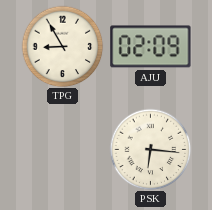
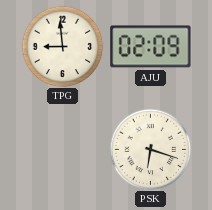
TPG: 8:55 -> 8:59
PSK: 6:16 -> 6:18
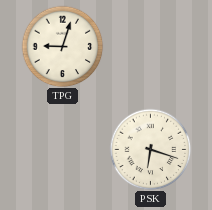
TPG: 8:59 -> 9:03
AJU: 02:09 -> none
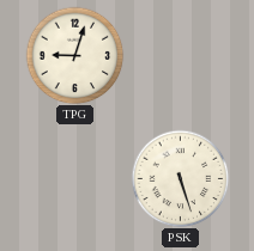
PSK: 6:18 -> 5:27
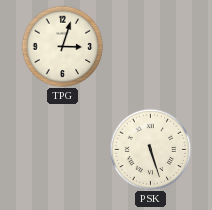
TPG: 9:03 -> 3:03
